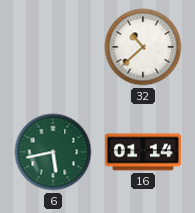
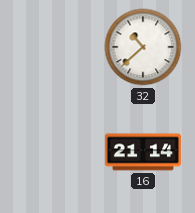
6: 5:43 -> none
16: 01:14 -> 21:14
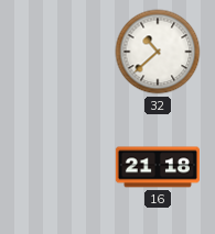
16: 21:14 -> 21:18
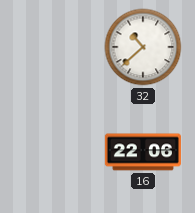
16: 21:18 -> 22:06
